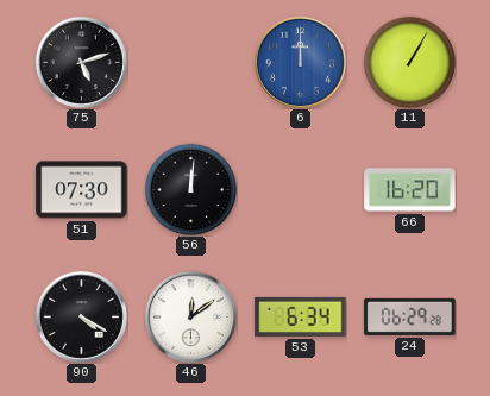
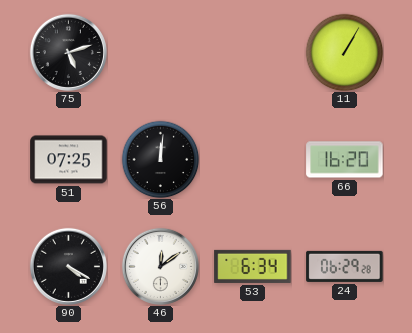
6: 12:00 -> none
51: 07:30 -> 07:25
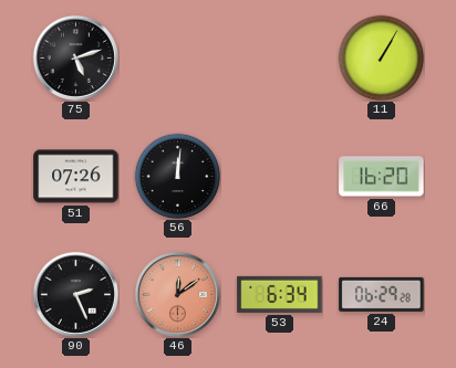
51: 07:25 -> 07:26
90: 4:20 -> 2:26
46 dial: white -> salmon
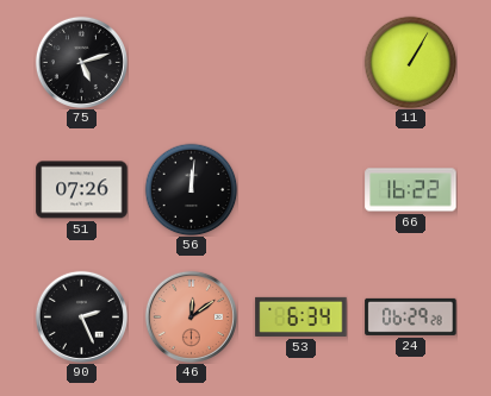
66: 16:20 -> 16:22
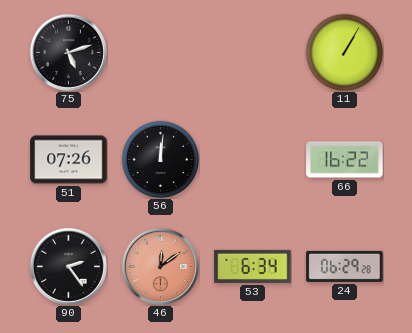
90: 2:26 -> 2:24
